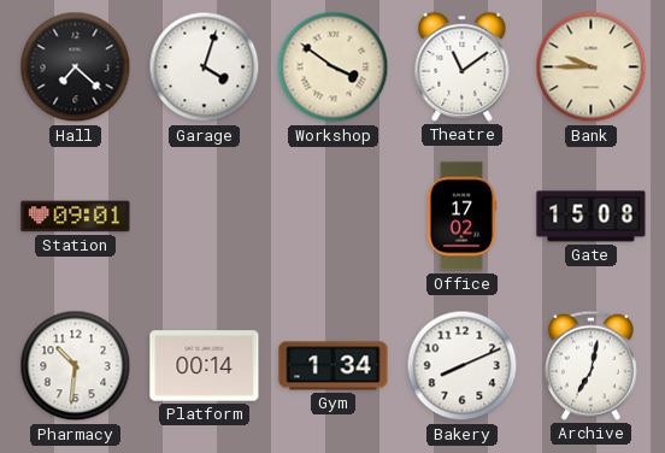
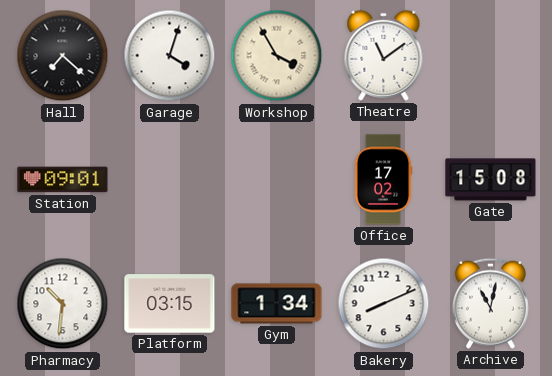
Workshop: 3:51 -> 3:55
Bank: 9:45 -> none
Platform: 00:14 -> 03:15
Archive: 7:02 -> 11:02
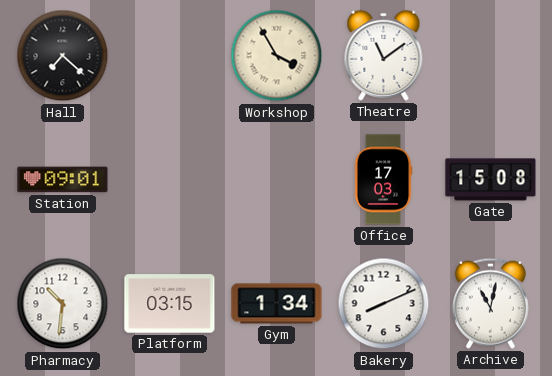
Garage: 4:03 -> none
Office: 17:02 -> 17:03
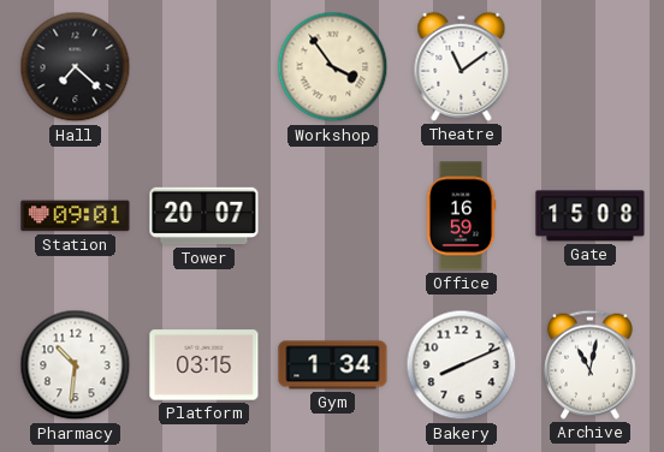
Workshop: 3:55 -> 3:54
Tower: none -> 20:07
Office: 17:03 -> 16:59
